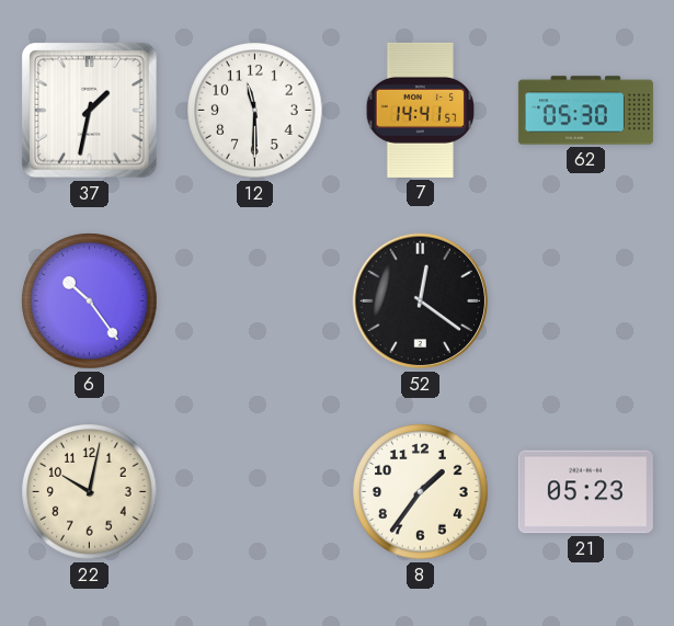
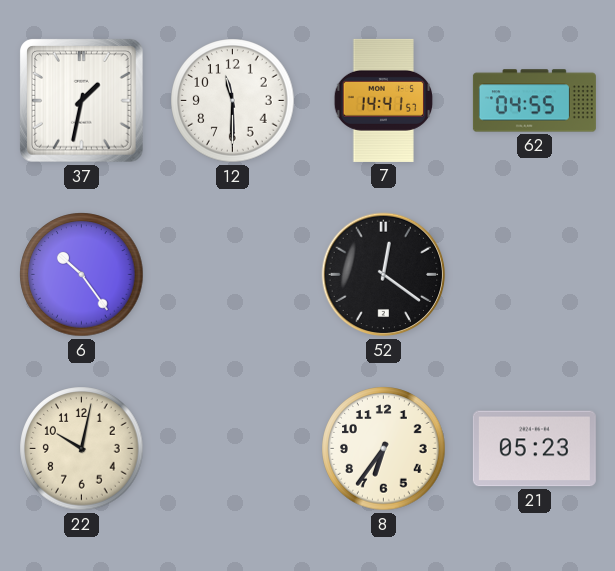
62: 05:30 -> 04:55
8: 1:36 -> 6:36
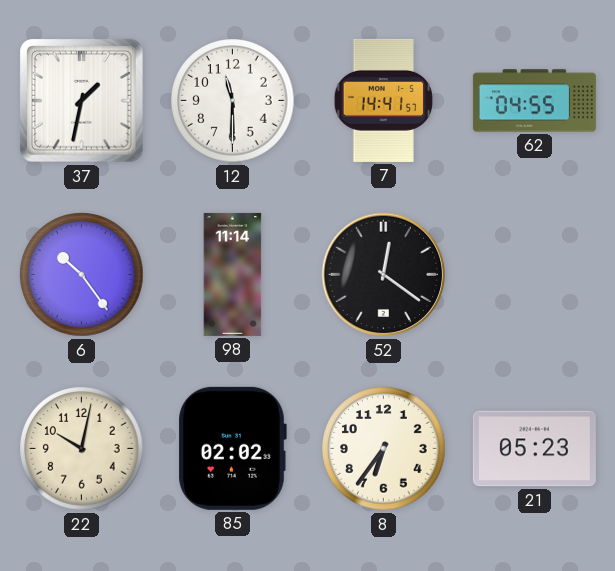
98: none -> 11:14
85: none -> 02:02
